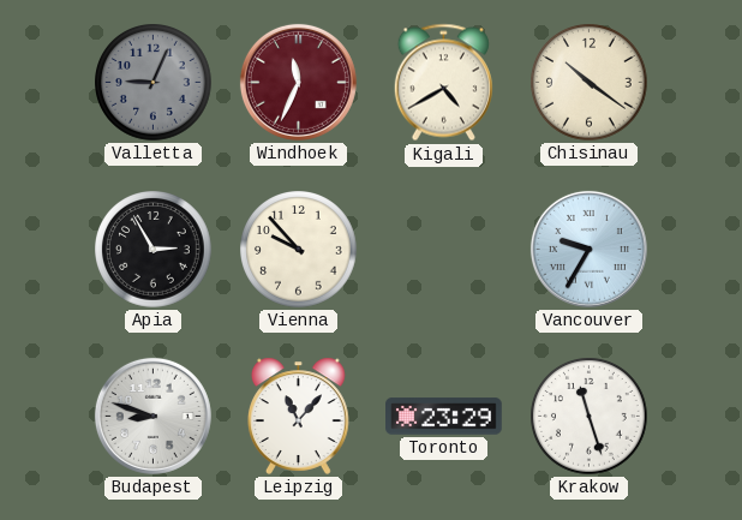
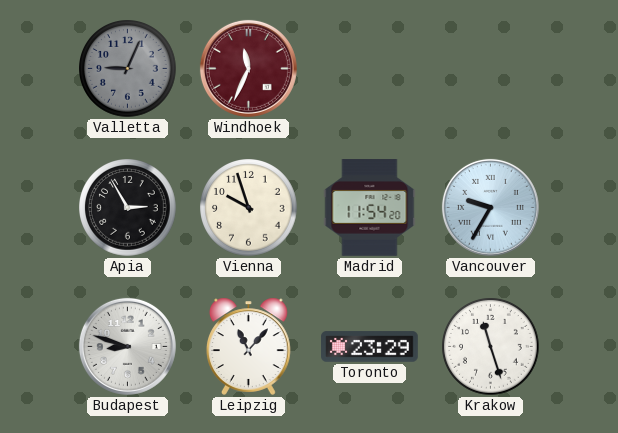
Kigali: 4:40 -> none
Chisinau: 10:21 -> none
Vienna: 9:53 -> 9:57
Madrid: none -> 11:54
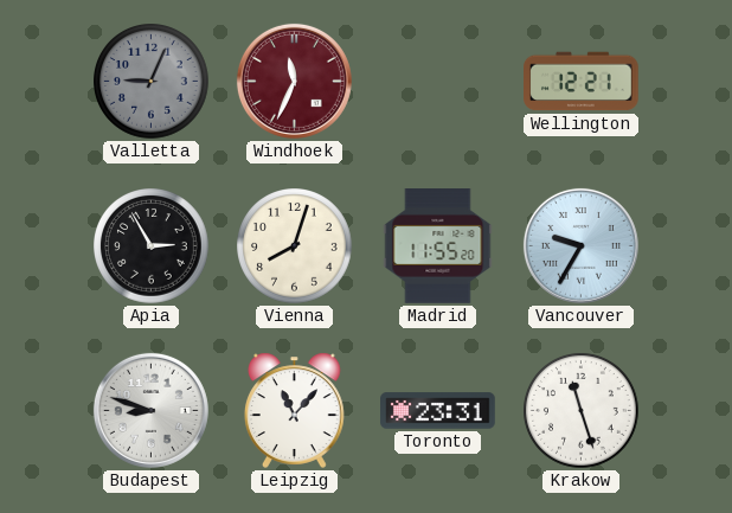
Wellington: none -> 12:21
Vienna: 9:57 -> 8:03
Madrid: 11:54 -> 11:55
Toronto: 23:29 -> 23:31
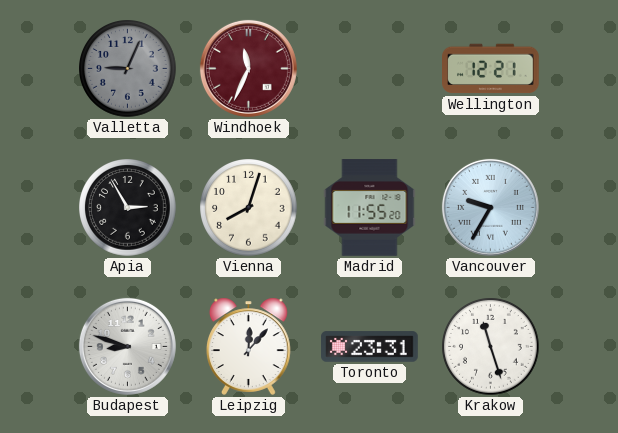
Leipzig: 11:07 -> 12:07
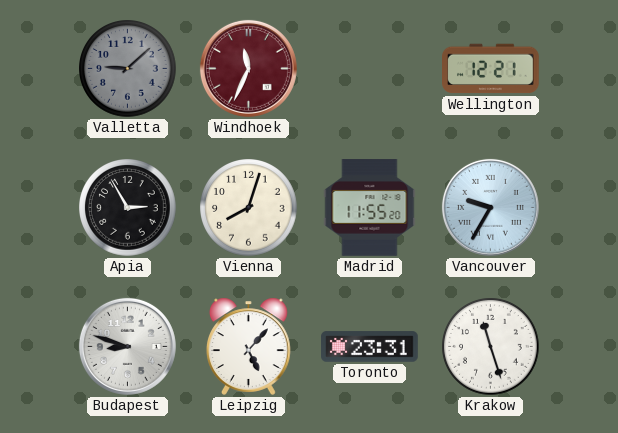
Valletta: 9:04 -> 9:08
Leipzig: 12:07 -> 5:07
